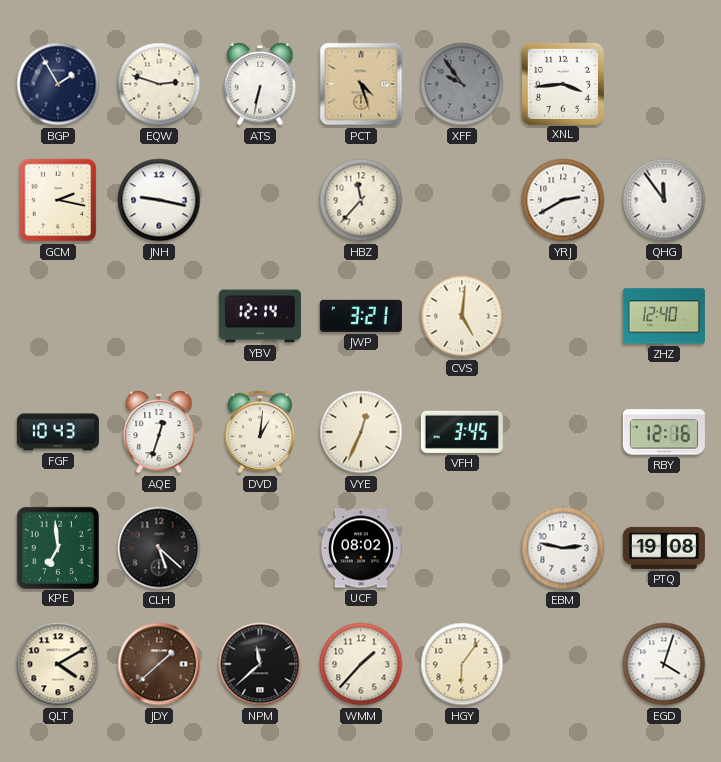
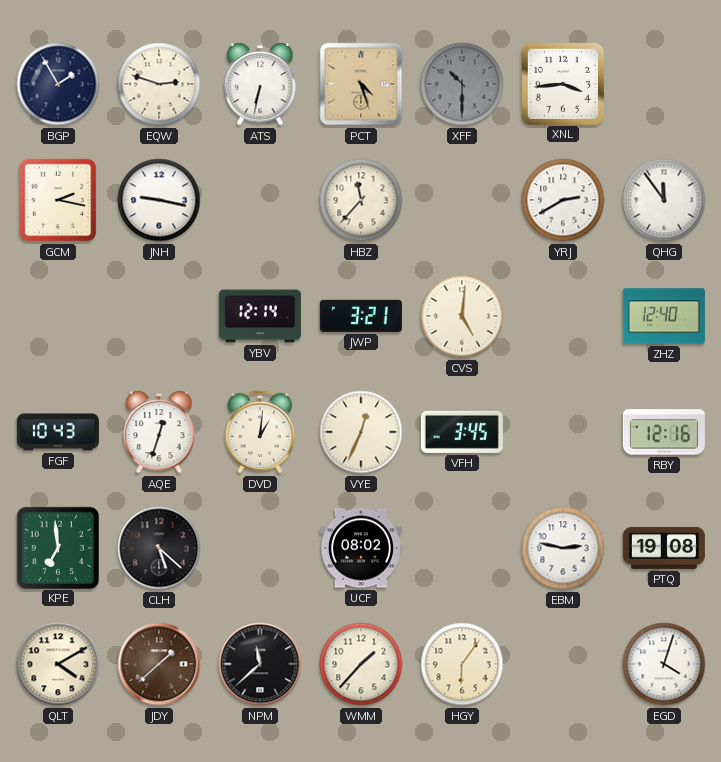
XFF: 9:54 -> 10:30
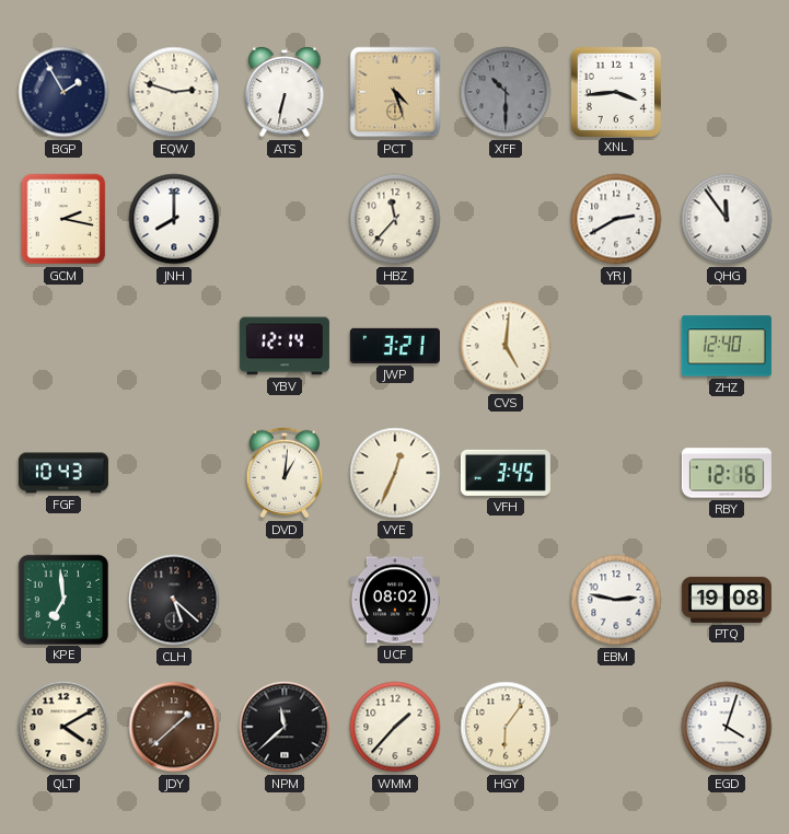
JNH: 9:17 -> 8:00
AQE: 12:33 -> none
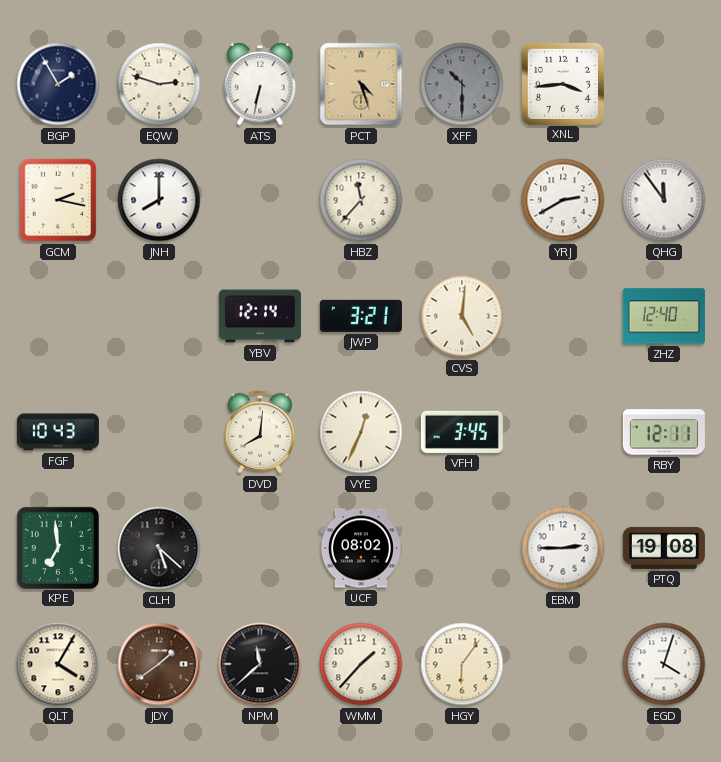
DVD: 1:01 -> 8:01
RBY: 12:16 -> 12:11
EBM: 2:47 -> 2:45
QLT: 4:10 -> 4:05
JDY: 1:38 -> 1:39
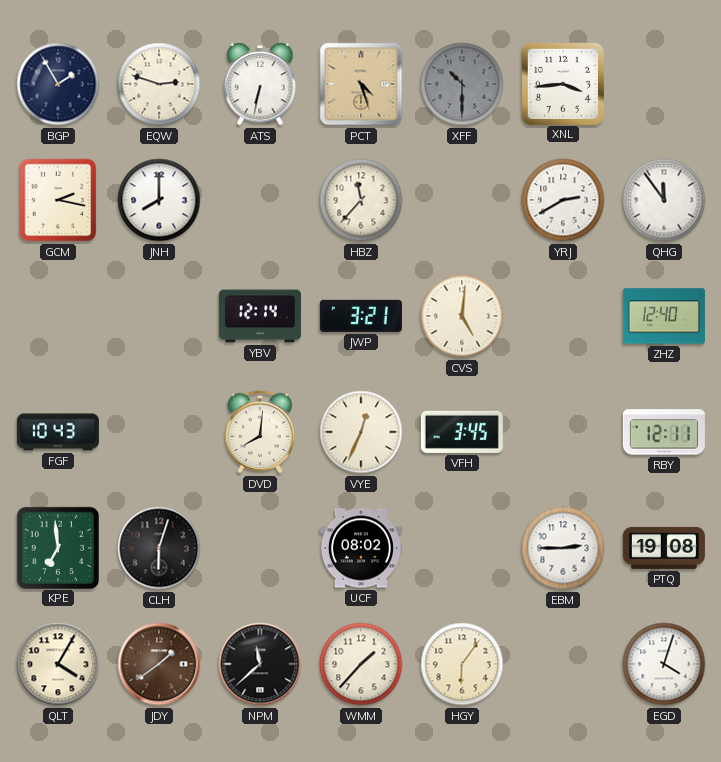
CLH: 5:22 -> 6:03
